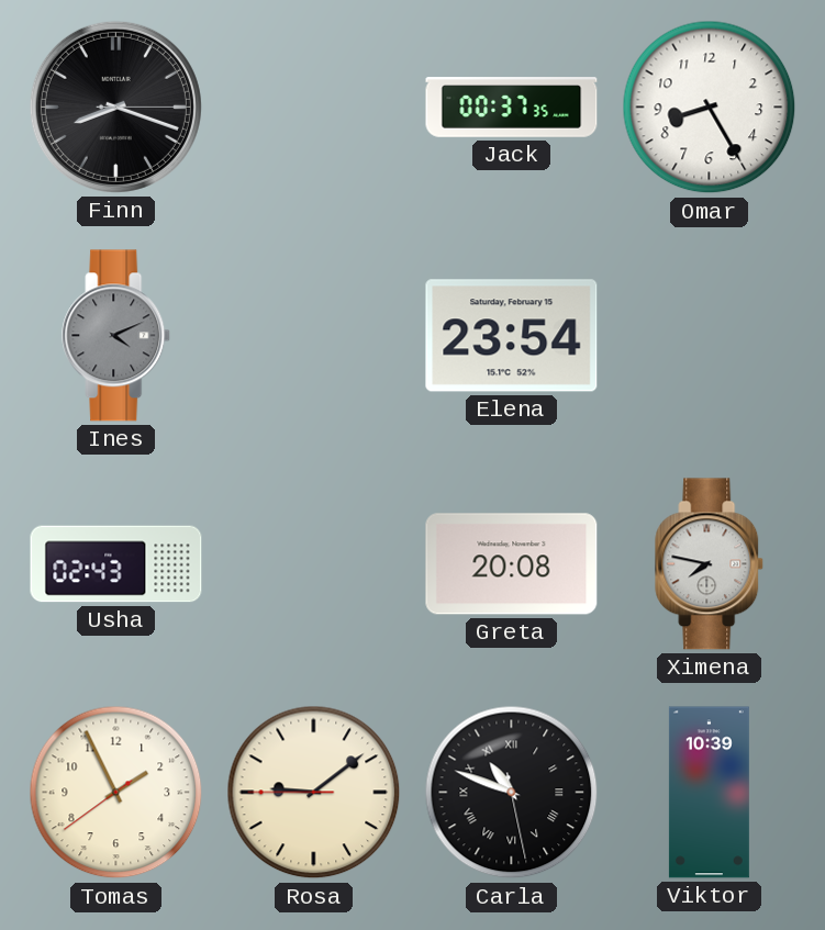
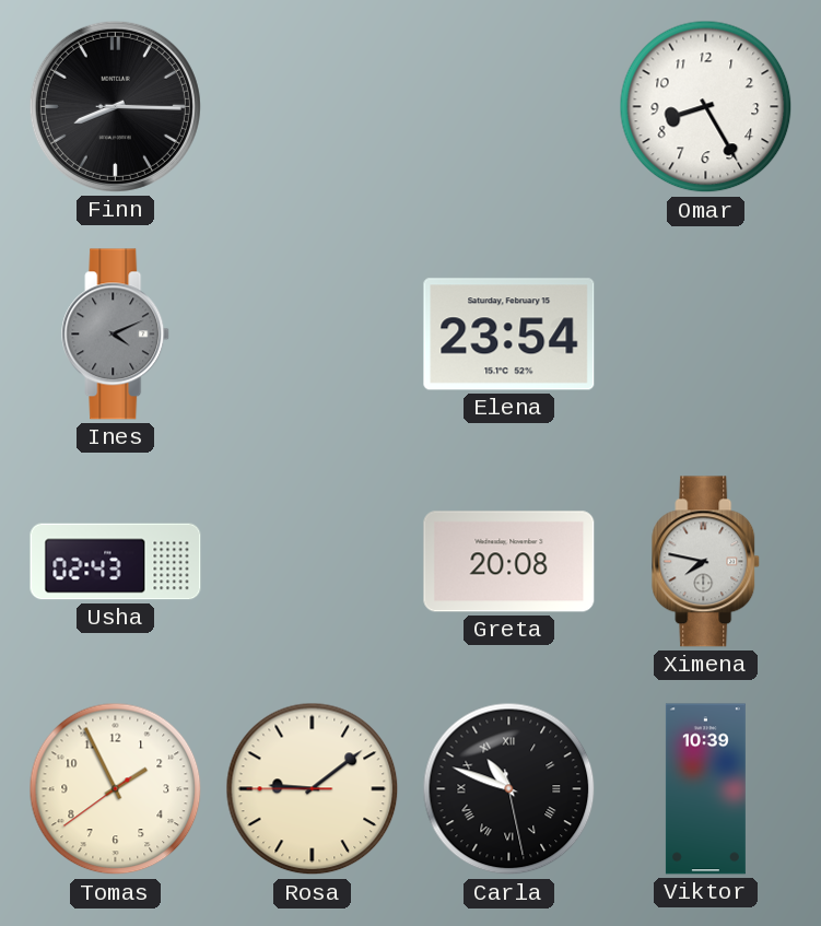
Finn: 8:18 -> 8:15
Jack: 00:37 -> none
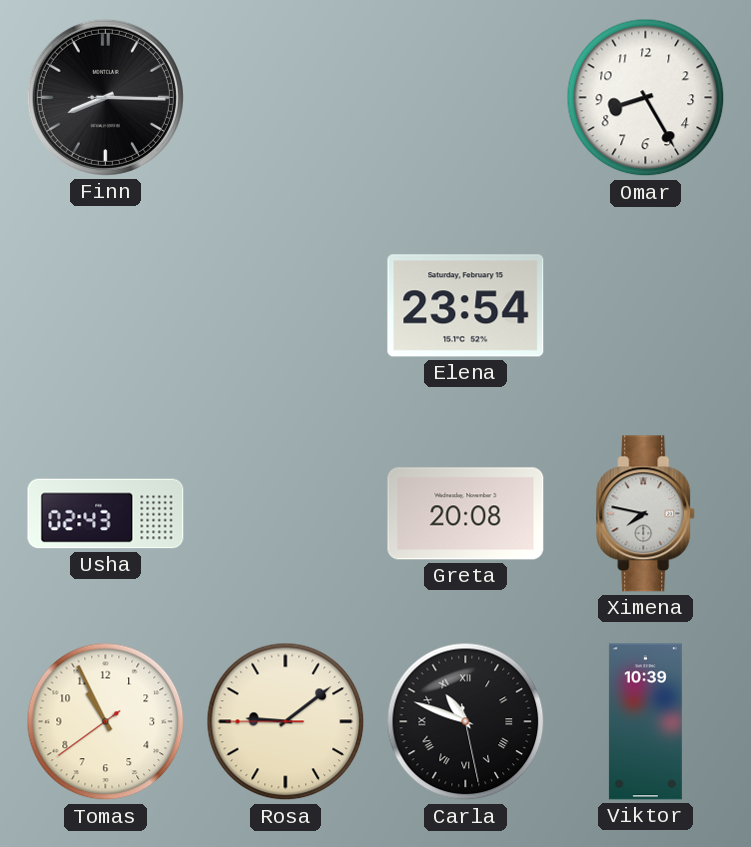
Ines: 4:11 -> none
Tomas: 1:55 -> 10:55
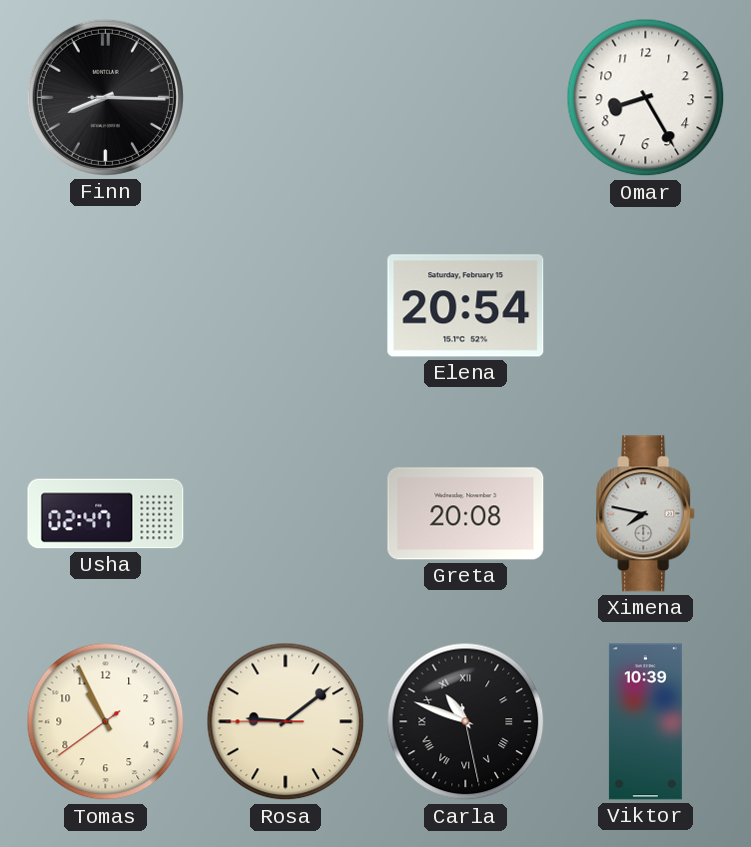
Elena: 23:54 -> 20:54
Usha: 02:43 -> 02:47
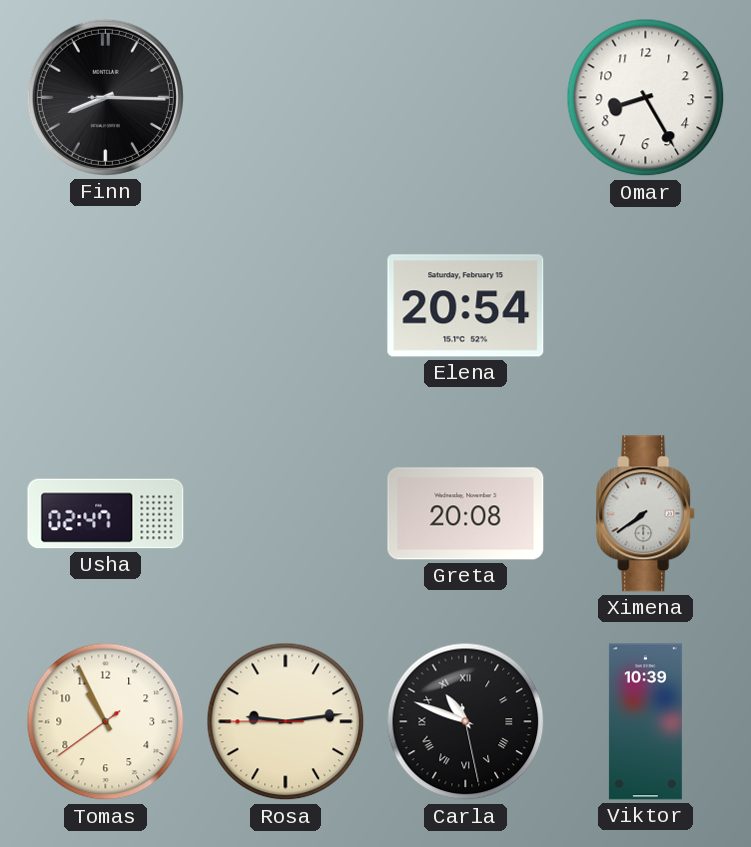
Ximena: 7:47 -> 7:39
Rosa: 9:08 -> 9:13
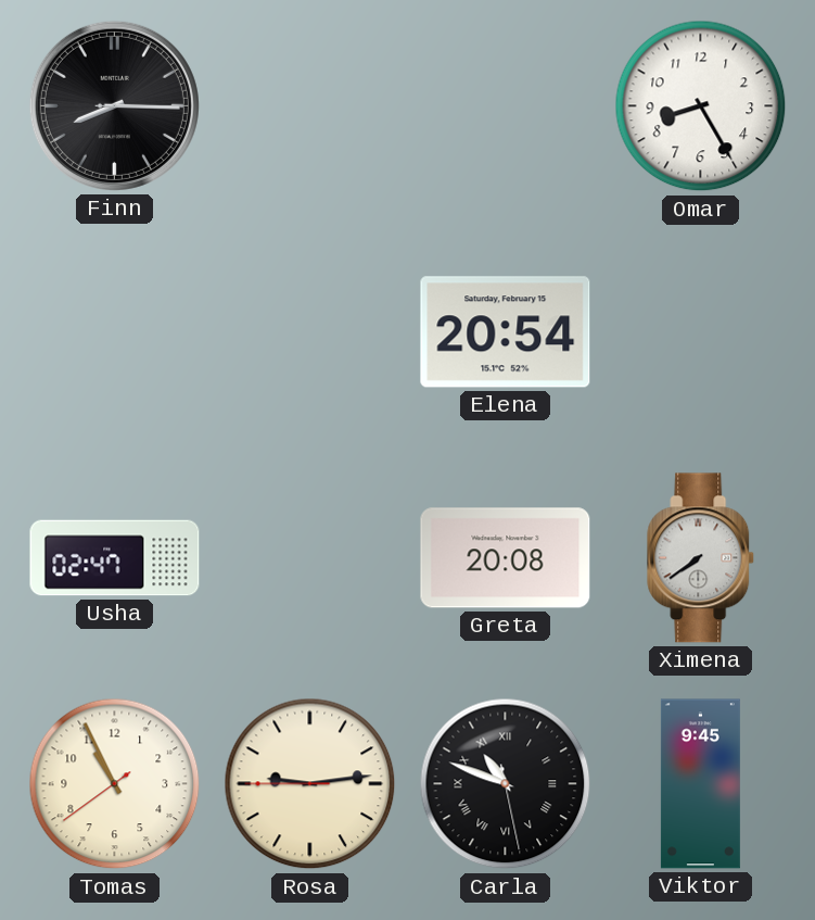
Viktor: 10:39 -> 9:45
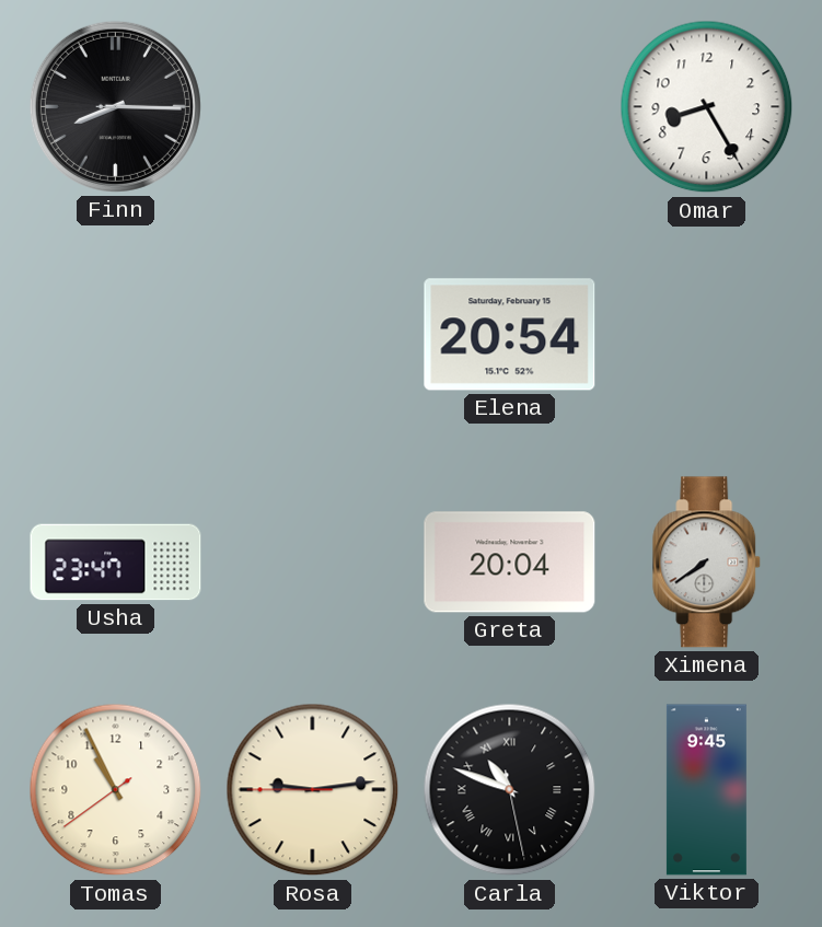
Usha: 02:47 -> 23:47
Greta: 20:08 -> 20:04
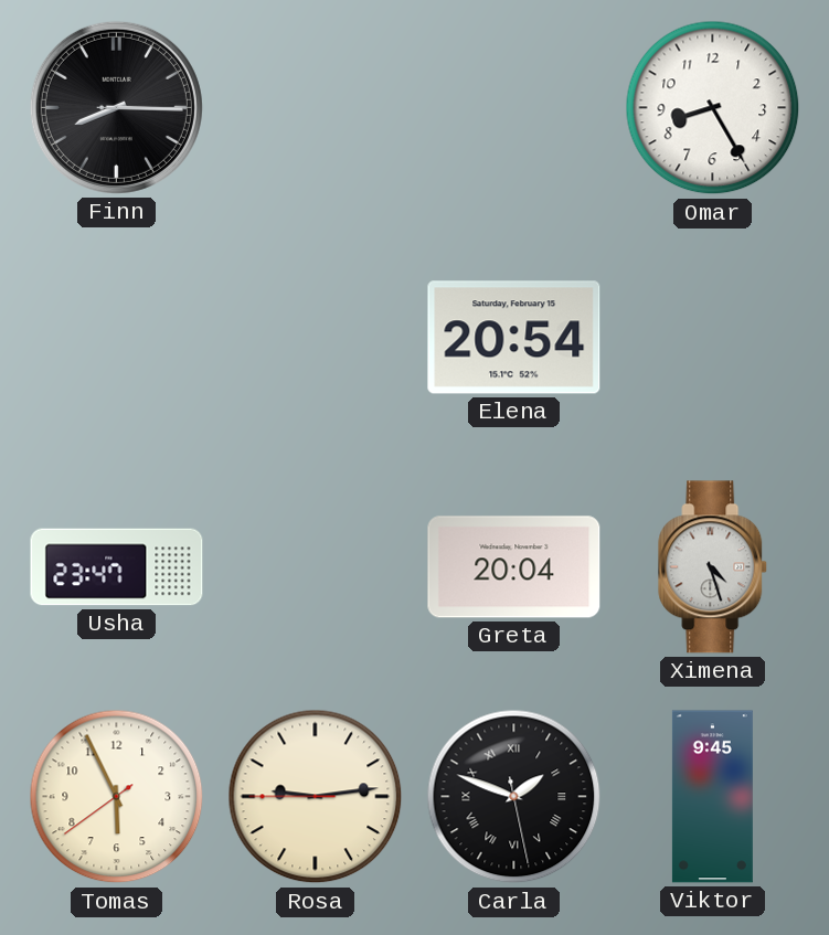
Ximena: 7:39 -> 4:27
Tomas: 10:55 -> 5:55
Carla: 10:48 -> 1:48
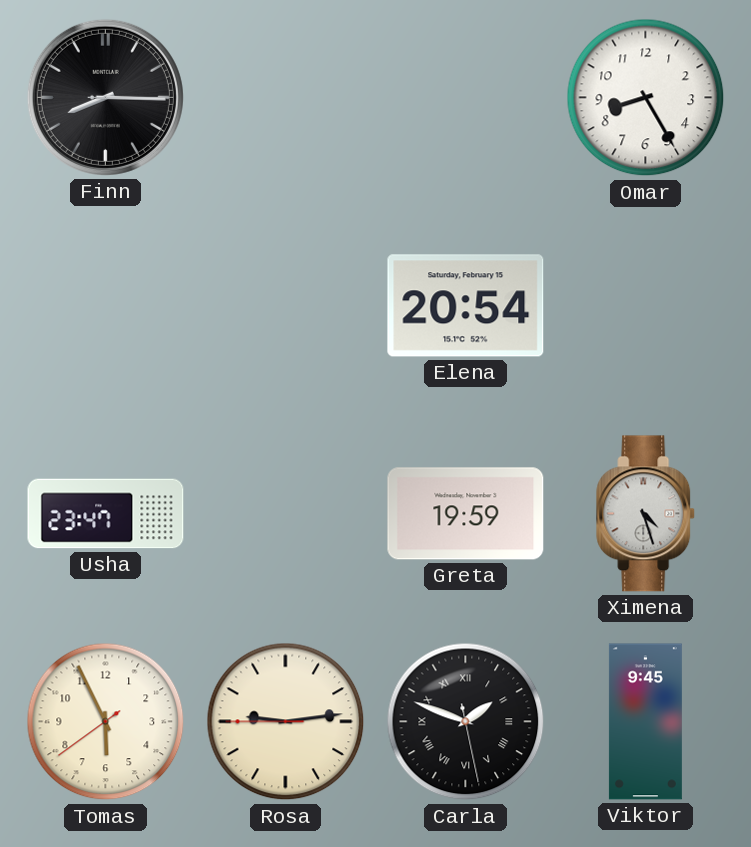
Greta: 20:04 -> 19:59
